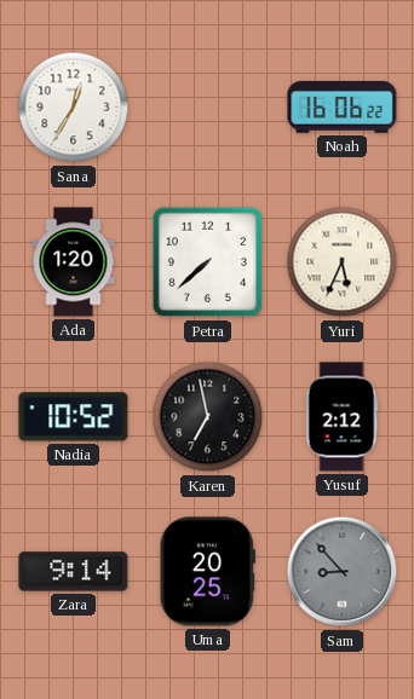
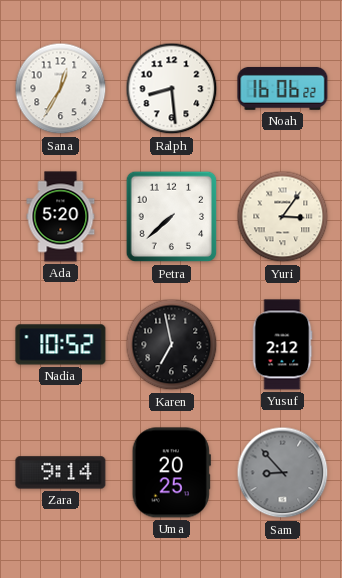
Ralph: none -> 8:29
Ada: 1:20 -> 5:20
Yuri: 5:34 -> 3:06
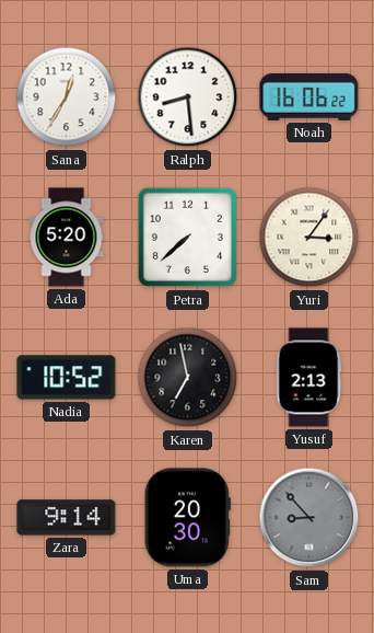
Yusuf: 2:12 -> 2:13
Uma: 20:25 -> 20:30
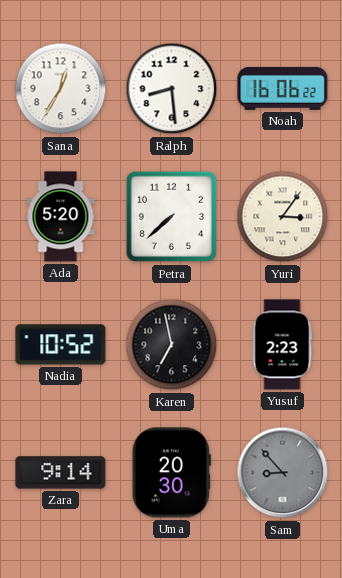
Yusuf: 2:13 -> 2:23
